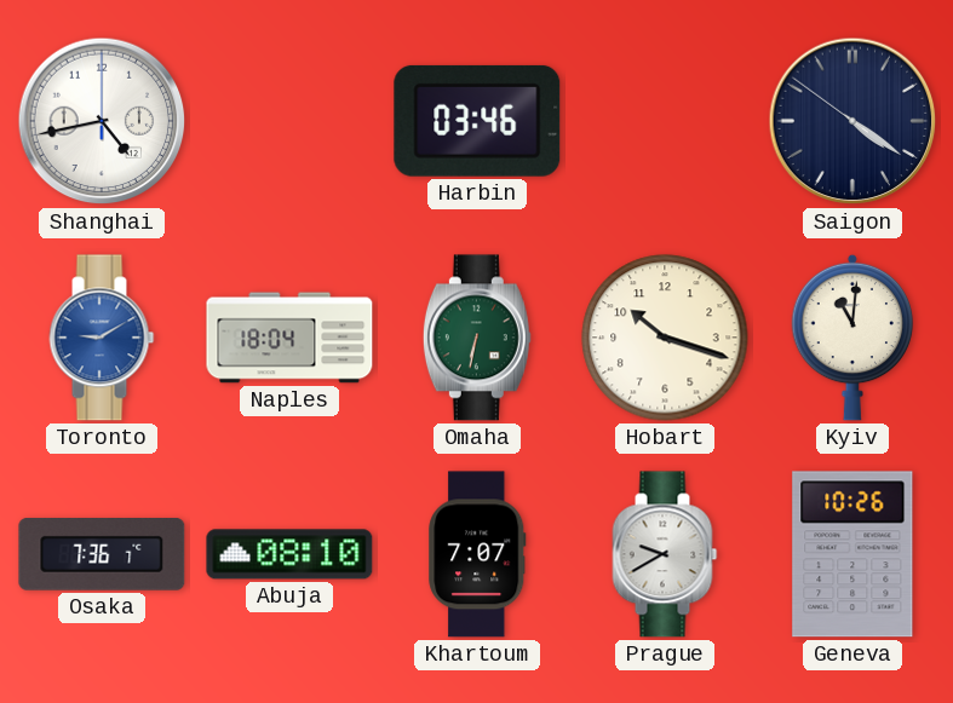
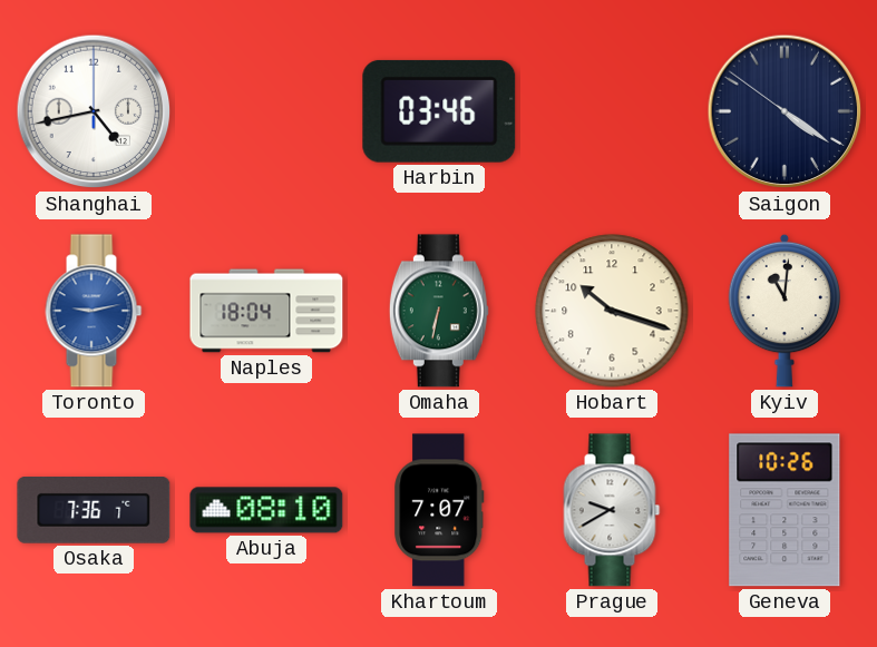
Toronto: 9:10 -> 9:13
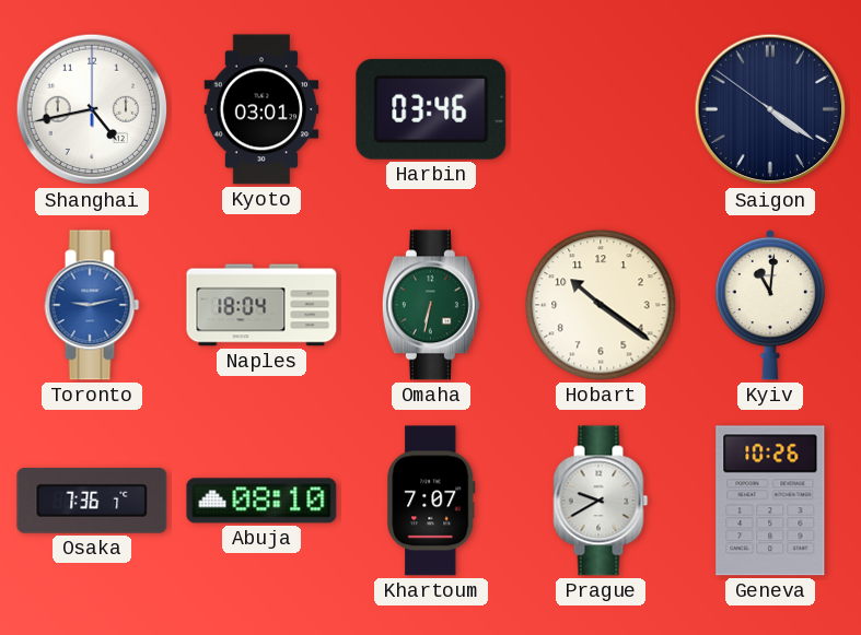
Kyoto: none -> 03:01
Hobart: 10:18 -> 10:21
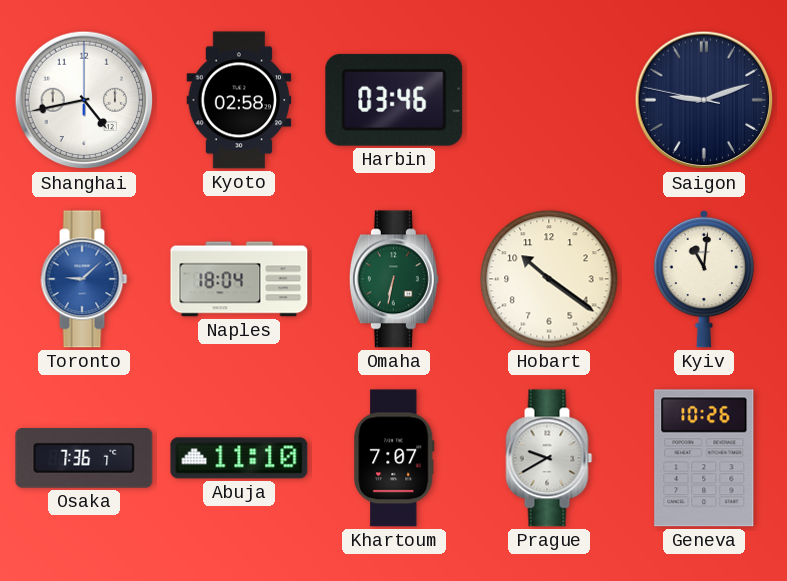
Kyoto: 03:01 -> 02:58
Saigon: 4:20 -> 9:11
Toronto: 9:13 -> 9:08
Abuja: 08:10 -> 11:10
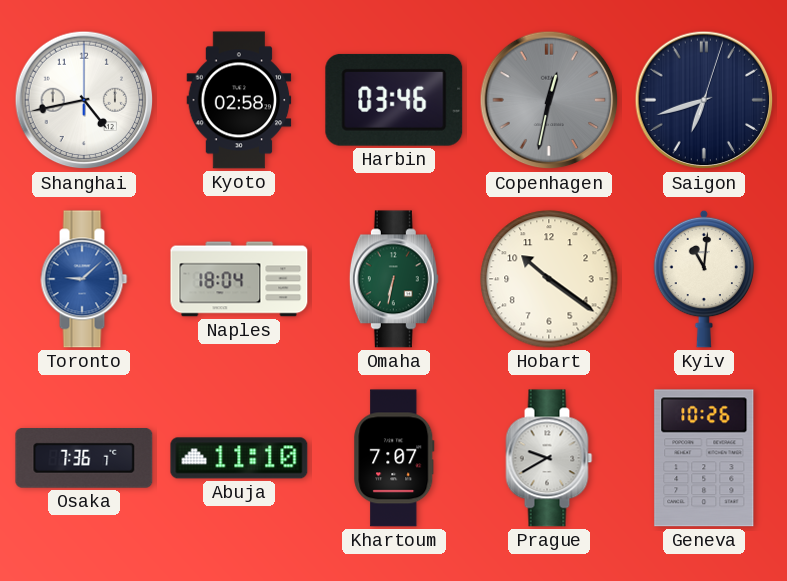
Copenhagen: none -> 12:32
Saigon: 9:11 -> 6:42
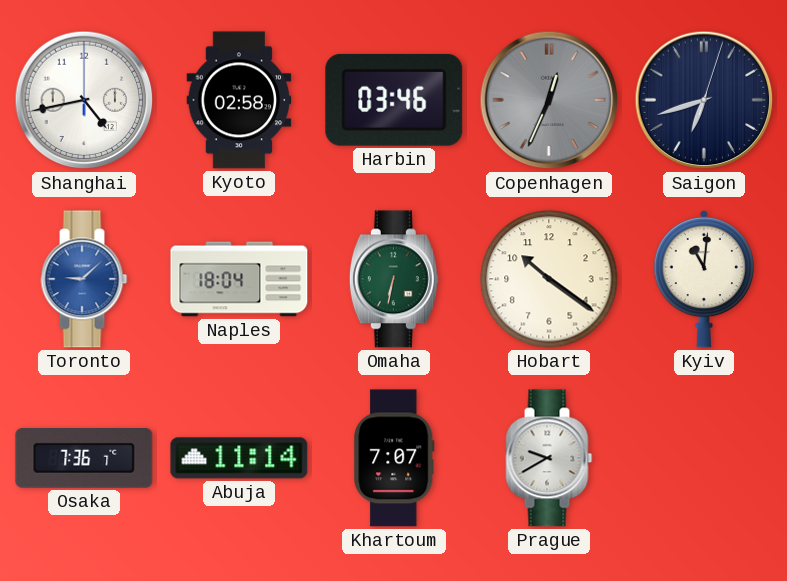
Copenhagen: 12:32 -> 12:34
Abuja: 11:10 -> 11:14
Geneva: 10:26 -> none
